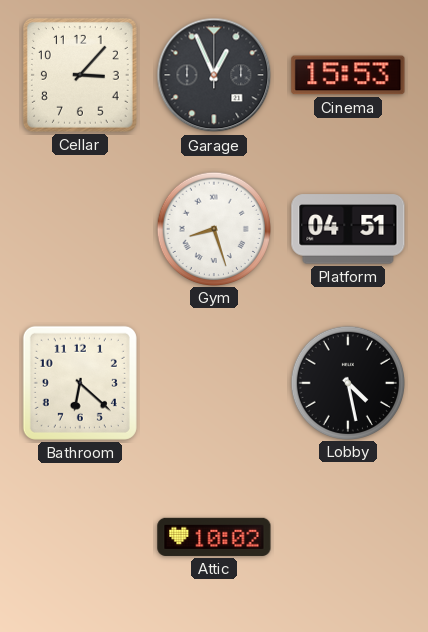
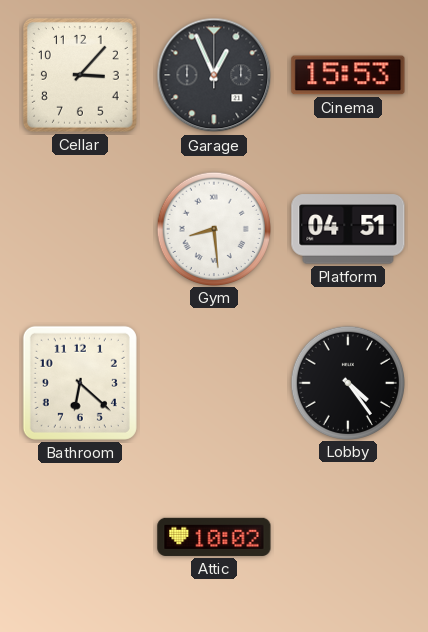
Gym: 8:27 -> 8:29
Lobby: 4:28 -> 4:24
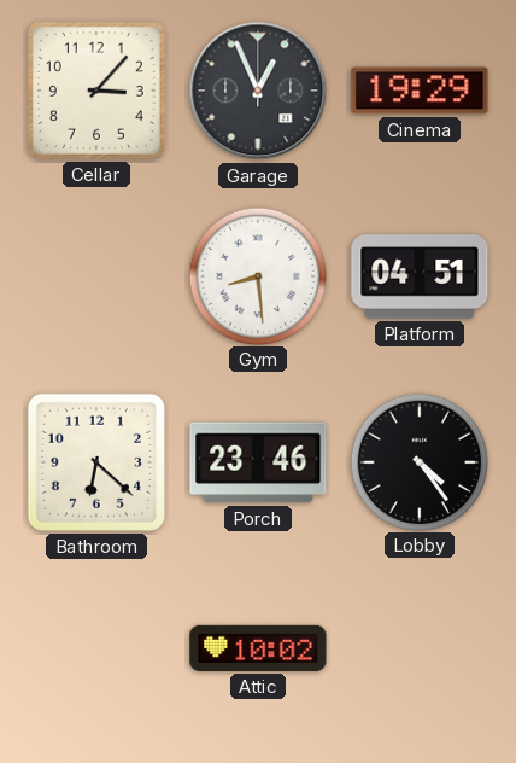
Cinema: 15:53 -> 19:29
Porch: none -> 23:46
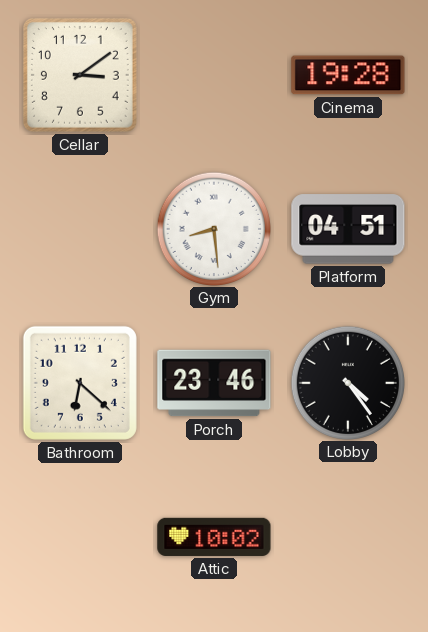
Cellar: 3:07 -> 3:09
Garage: 12:56 -> none
Cinema: 19:29 -> 19:28
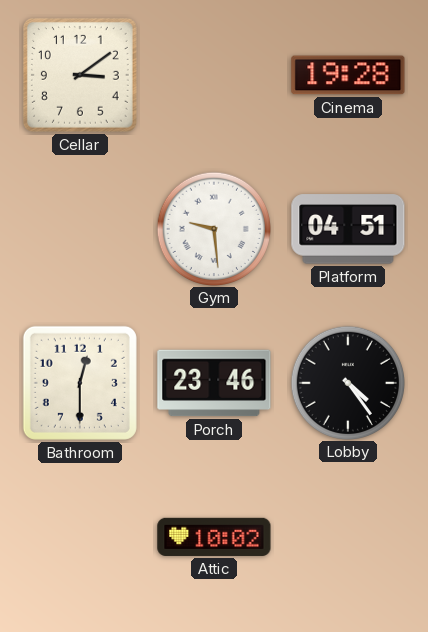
Gym: 8:29 -> 9:29
Bathroom: 6:22 -> 12:30
